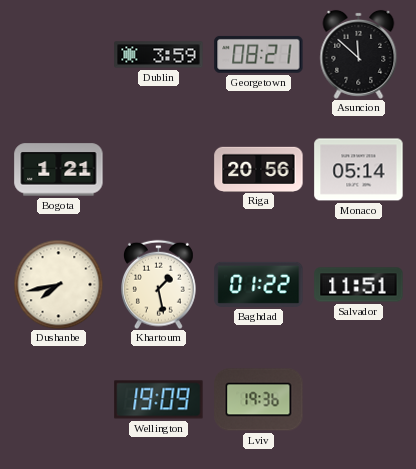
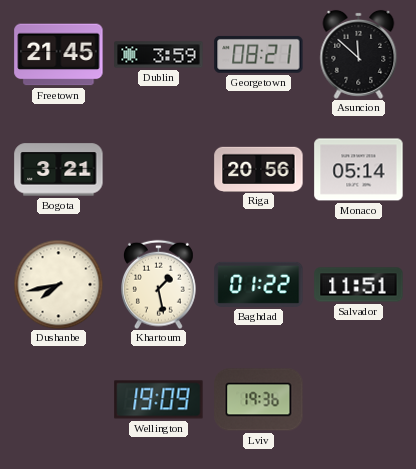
Freetown: none -> 21:45
Bogota: 1:21 -> 3:21
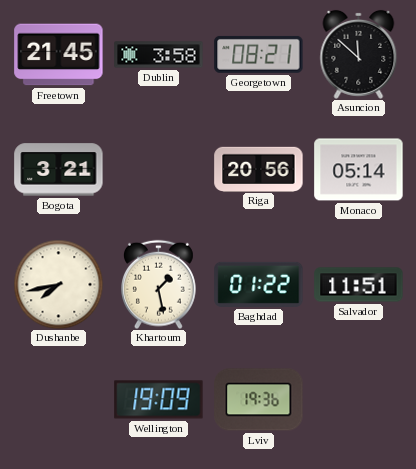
Dublin: 3:59 -> 3:58
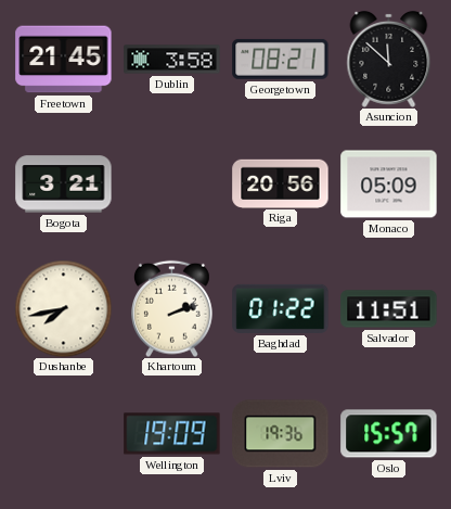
Monaco: 05:14 -> 05:09
Khartoum: 1:28 -> 2:12
Oslo: none -> 15:57
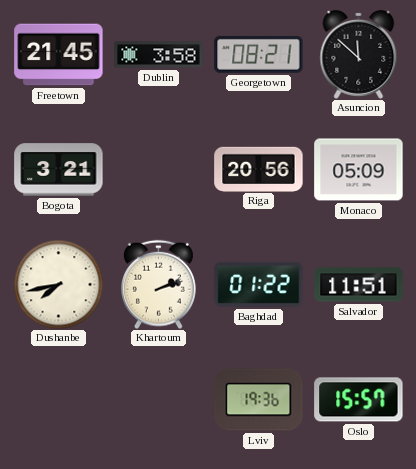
Wellington: 19:09 -> none
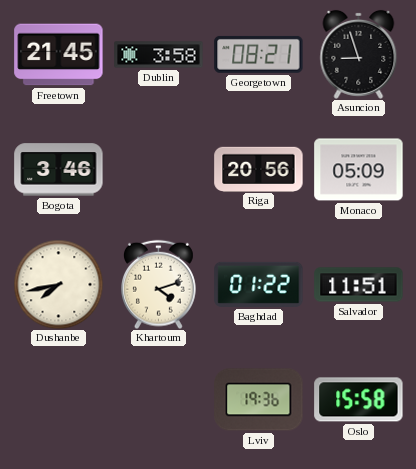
Asuncion: 11:52 -> 8:57
Bogota: 3:21 -> 3:46
Khartoum: 2:12 -> 4:12
Oslo: 15:57 -> 15:58
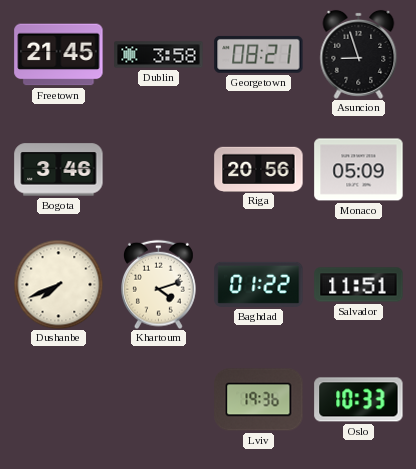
Dushanbe: 7:43 -> 7:41
Oslo: 15:58 -> 10:33
